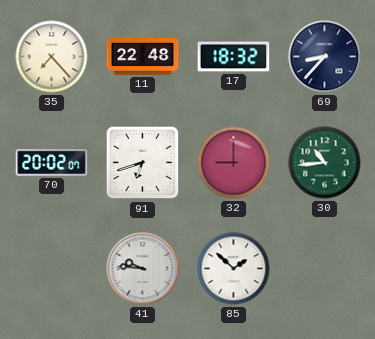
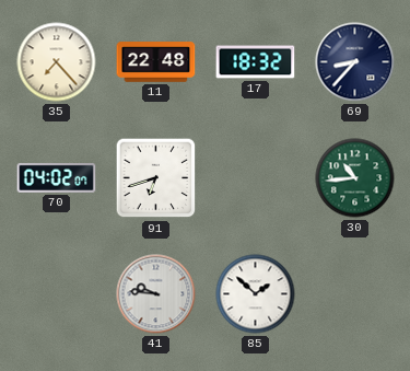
70: 20:02 -> 04:02
32: 9:00 -> none
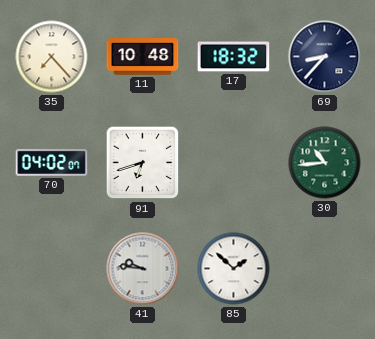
11: 22:48 -> 10:48
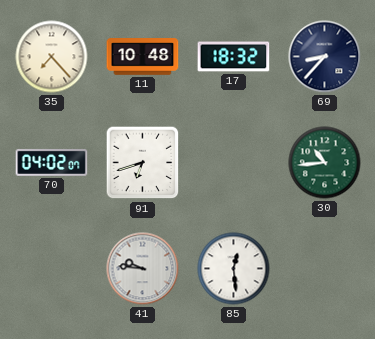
85: 1:52 -> 12:29
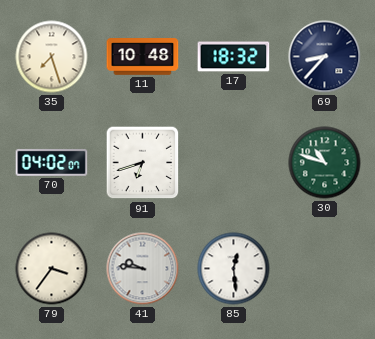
35: 7:23 -> 7:27
30: 10:44 -> 10:48
79: none -> 3:36
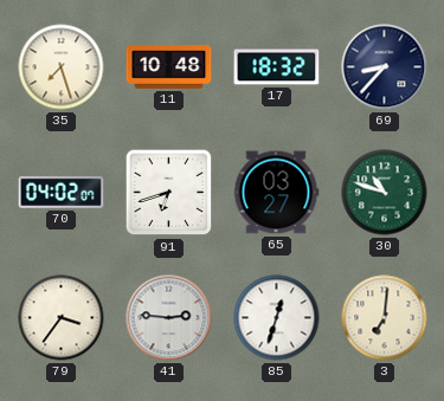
65: none -> 03:27
41: 9:46 -> 2:46
85: 12:29 -> 12:33
3: none -> 7:01
